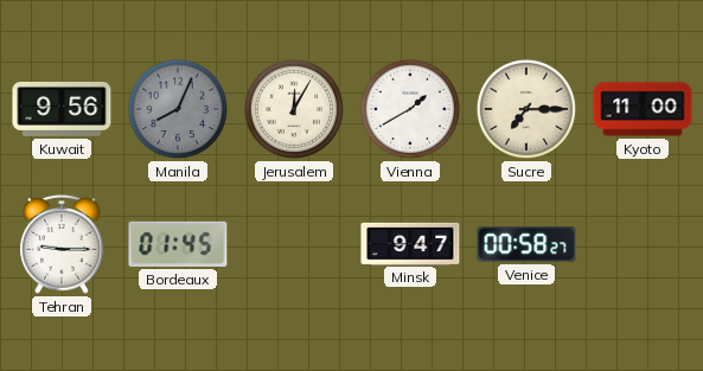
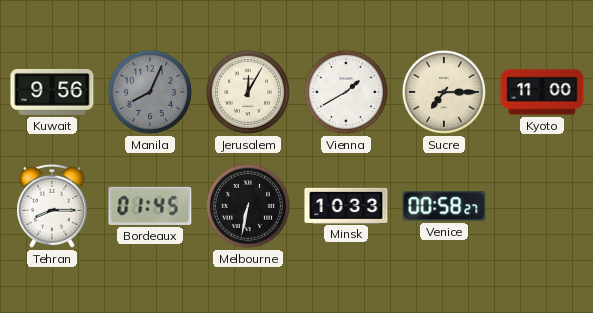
Tehran: 9:15 -> 8:15
Melbourne: none -> 6:32
Minsk: 9:47 -> 10:33
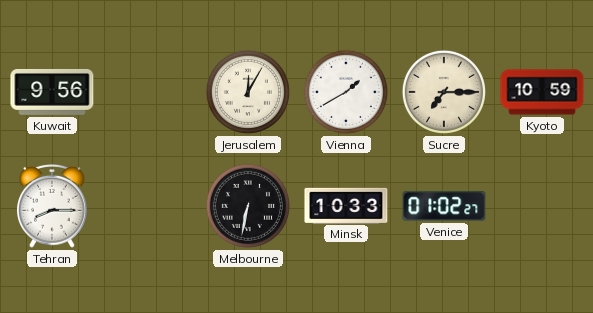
Manila: 8:04 -> none
Kyoto: 11:00 -> 10:59
Bordeaux: 01:45 -> none
Venice: 00:58 -> 01:02
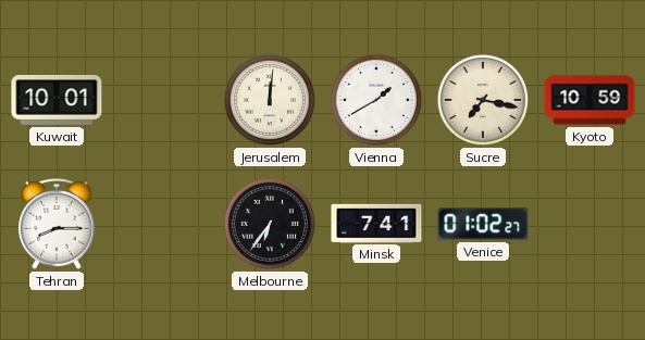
Kuwait: 9:56 -> 10:01
Jerusalem: 12:05 -> 12:01
Sucre: 7:15 -> 7:17
Melbourne: 6:32 -> 6:36
Minsk: 10:33 -> 7:41
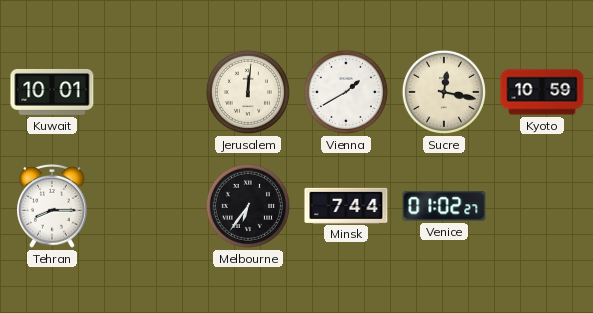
Sucre: 7:17 -> 12:17
Minsk: 7:41 -> 7:44
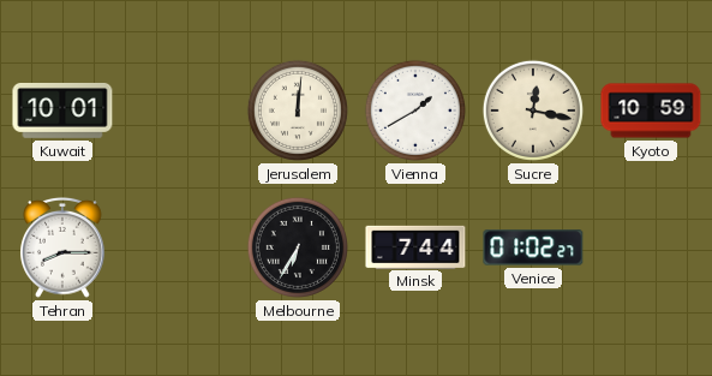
Melbourne: 6:36 -> 6:35
